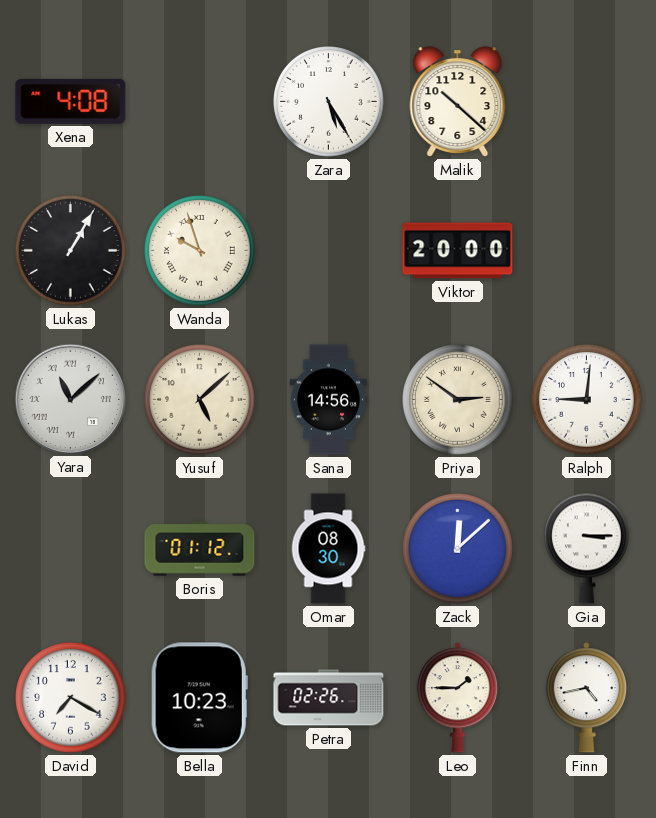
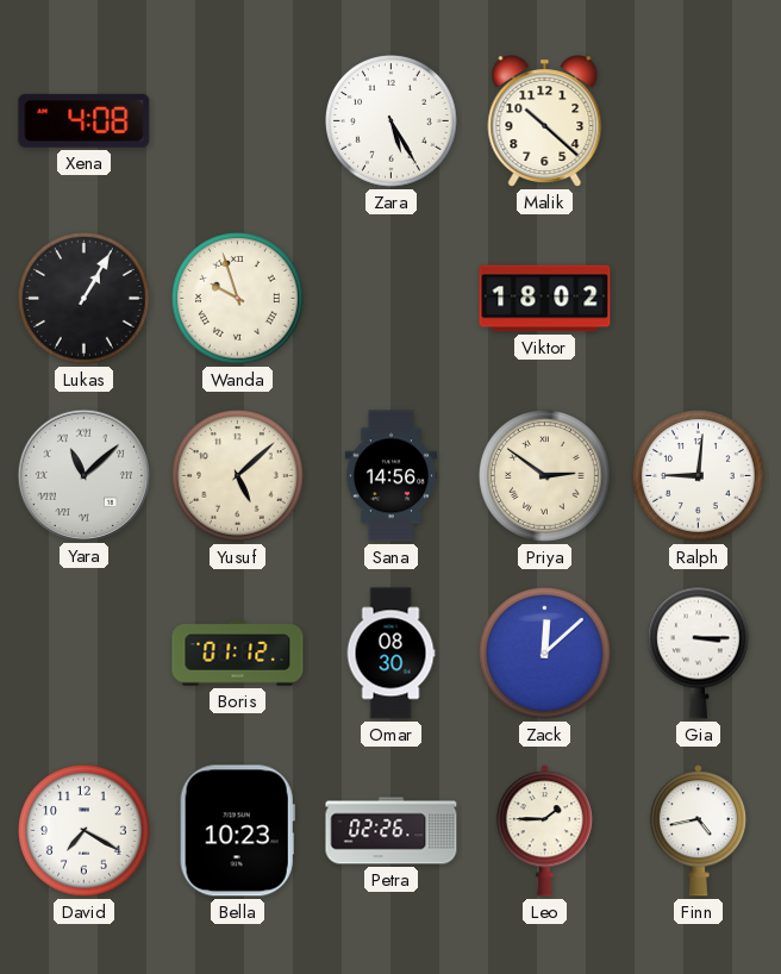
Viktor: 20:00 -> 18:02
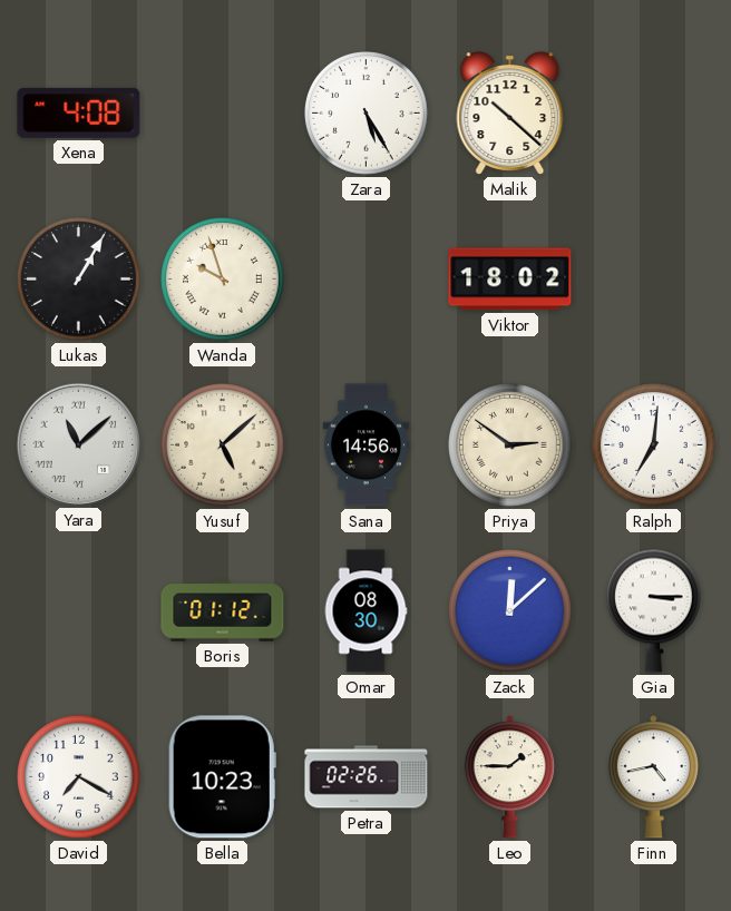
Ralph: 9:01 -> 7:01
